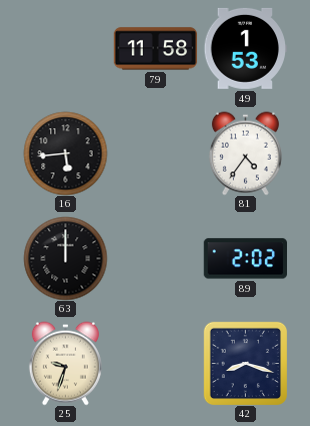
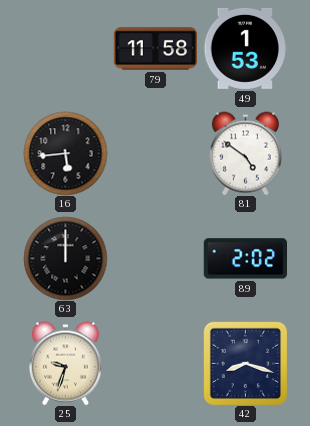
81: 4:36 -> 4:51
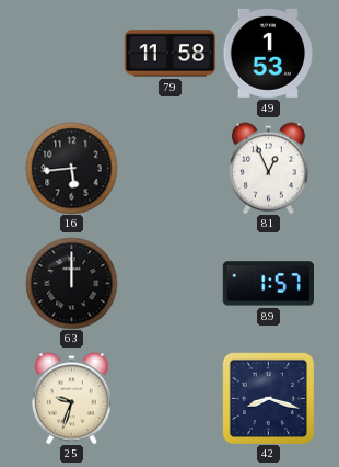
81: 4:51 -> 12:56
89: 2:02 -> 1:57
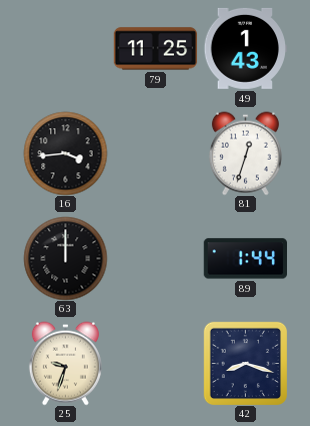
79: 11:58 -> 11:25
49: 1:53 -> 1:43
16: 5:44 -> 3:44
81: 12:56 -> 12:33
89: 1:57 -> 1:44
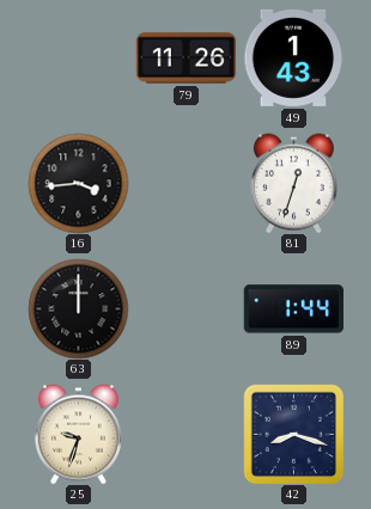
79: 11:25 -> 11:26
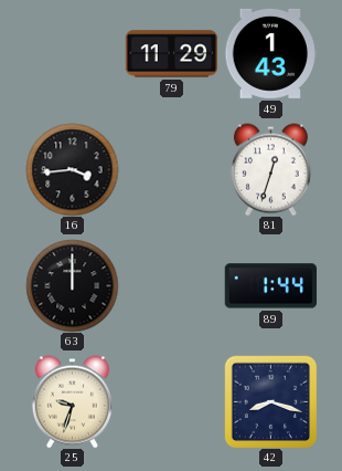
79: 11:26 -> 11:29
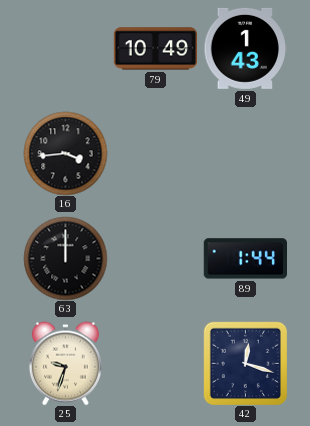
79: 11:29 -> 10:49
81: 12:33 -> none
42: 8:18 -> 12:18
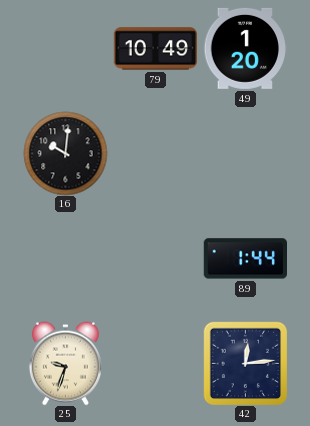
49: 1:43 -> 1:20
16: 3:44 -> 10:01
63: 12:00 -> none
42: 12:18 -> 12:14
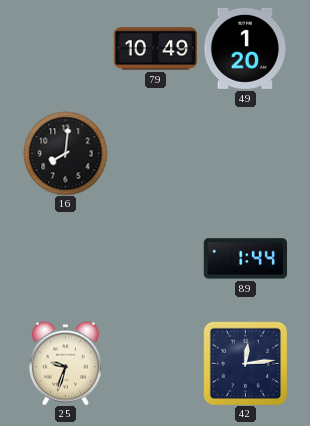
16: 10:01 -> 8:01
